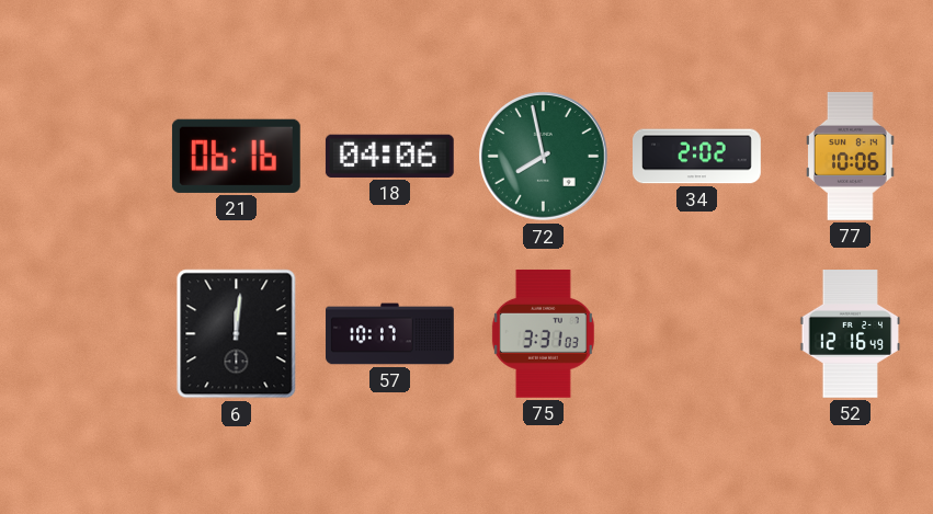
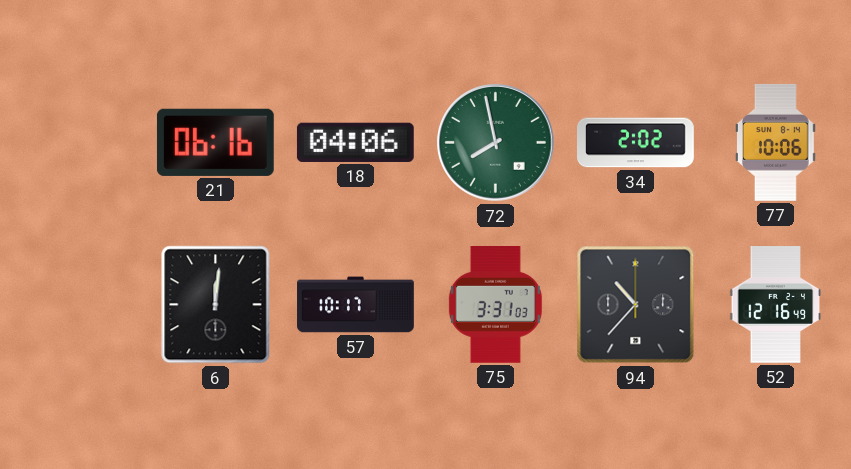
94: none -> 10:37
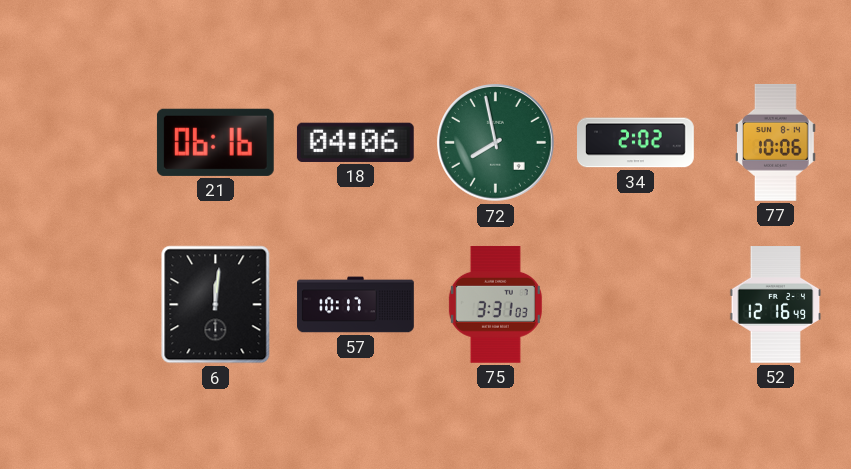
94: 10:37 -> none
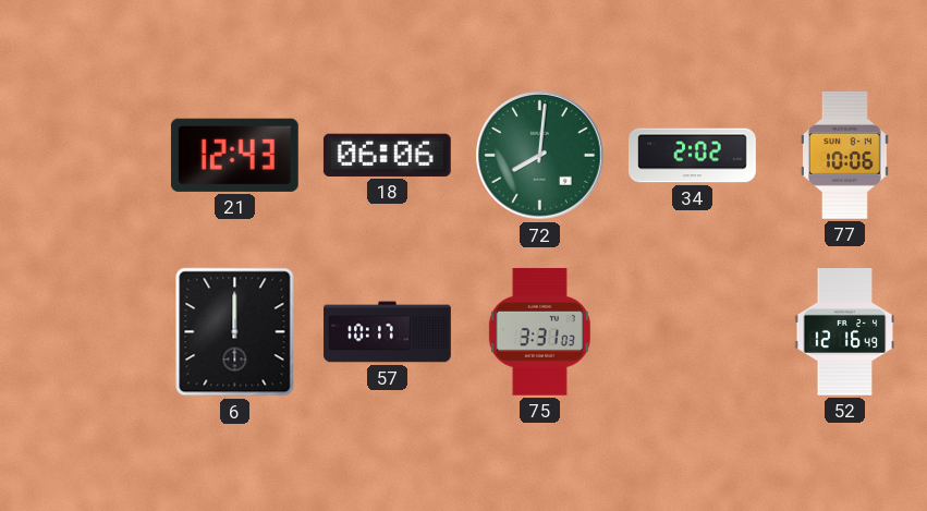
21: 06:16 -> 12:43
18: 04:06 -> 06:06
72: 7:58 -> 8:01
6: 12:01 -> 12:00
